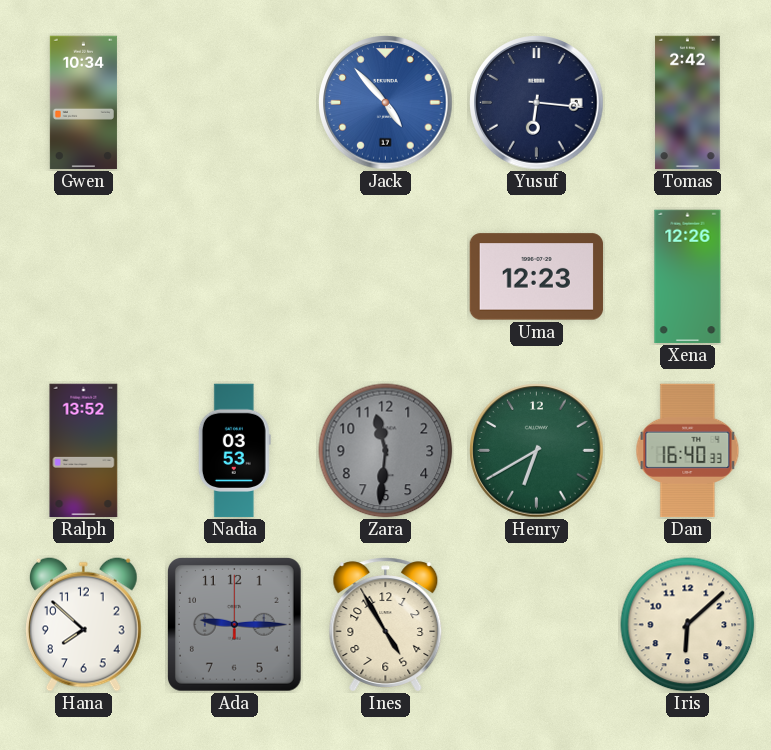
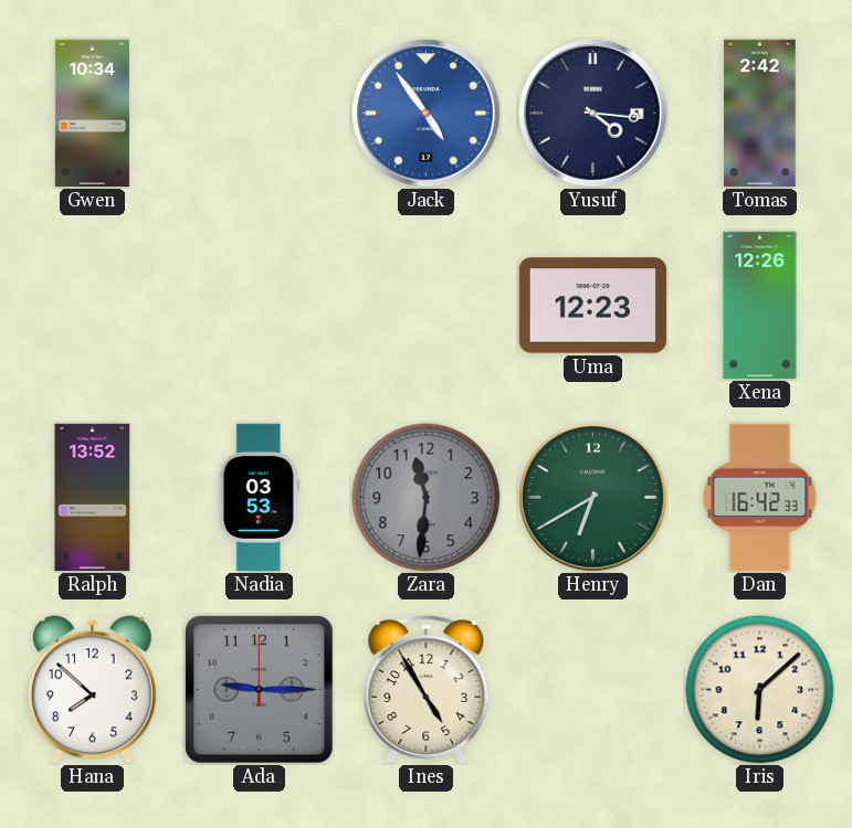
Jack: 4:53 -> 4:54
Yusuf: 6:16 -> 4:16
Dan: 16:40 -> 16:42
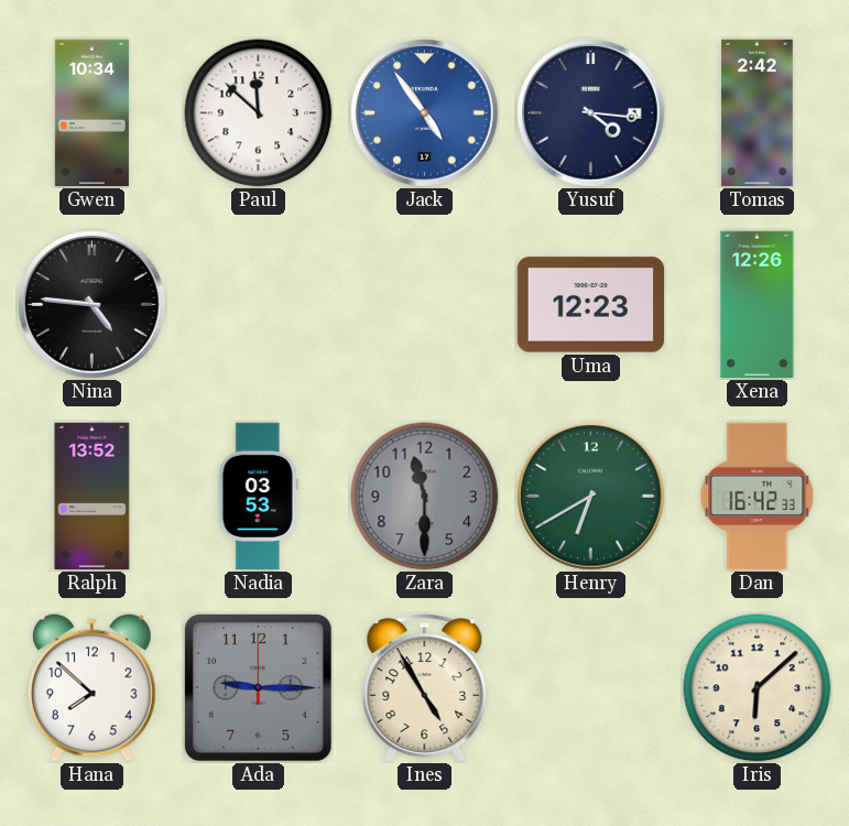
Paul: none -> 11:52
Nina: none -> 4:46
Zara: 11:31 -> 11:30
